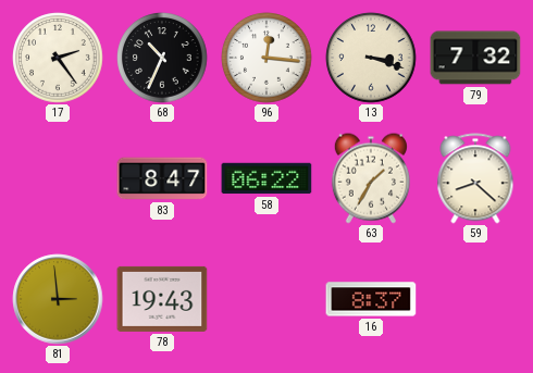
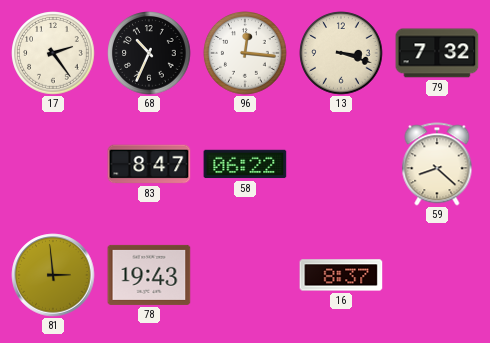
63: 1:35 -> none
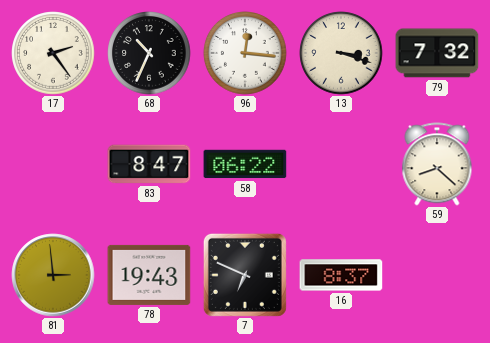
7: none -> 6:49
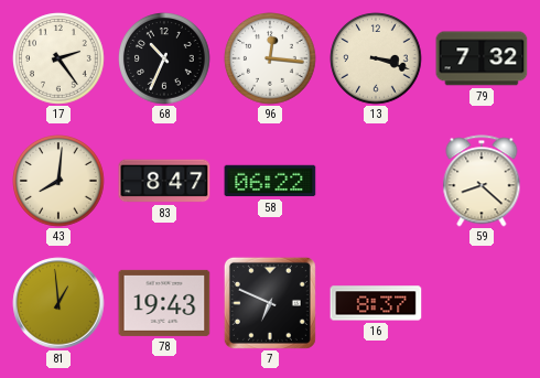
43: none -> 8:01
81: 2:59 -> 12:59
